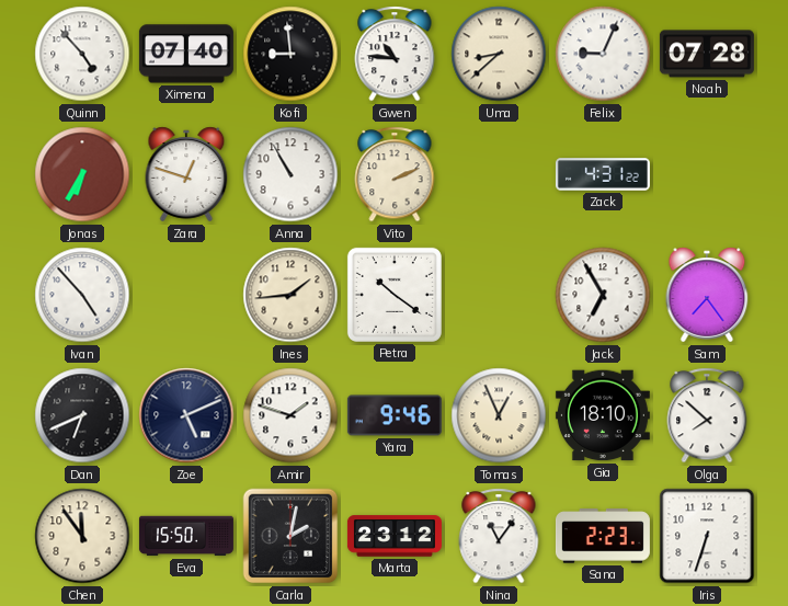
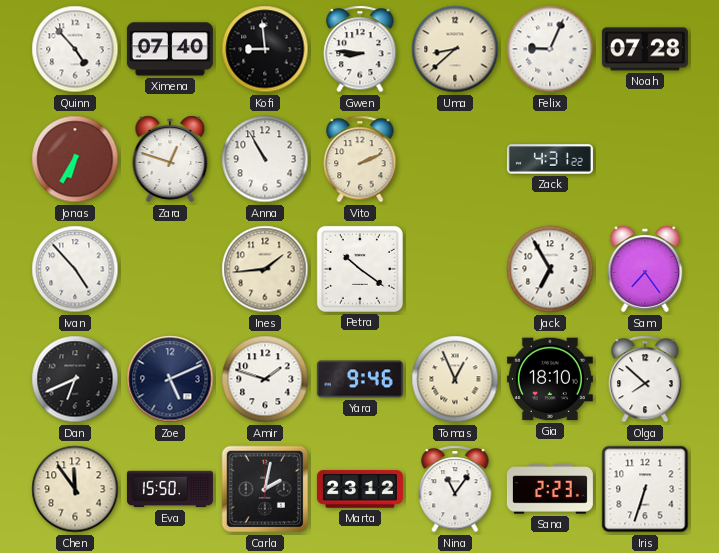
Gwen: 10:46 -> 8:46
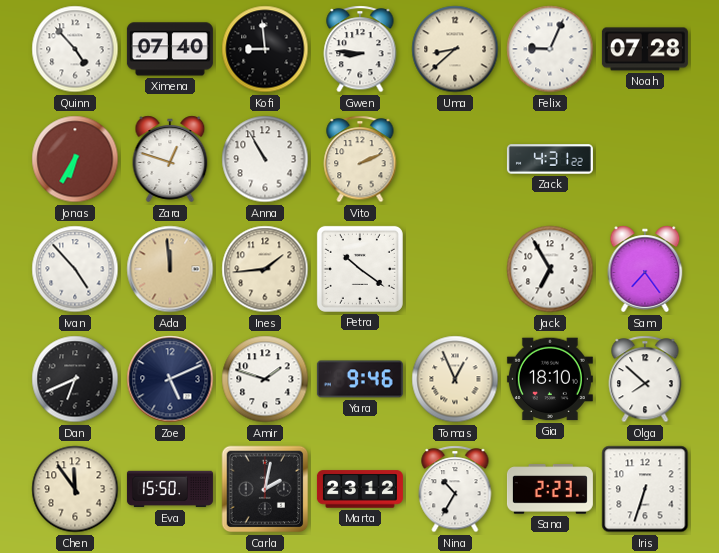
Ada: none -> 11:59
Nina: 11:06 -> 10:35
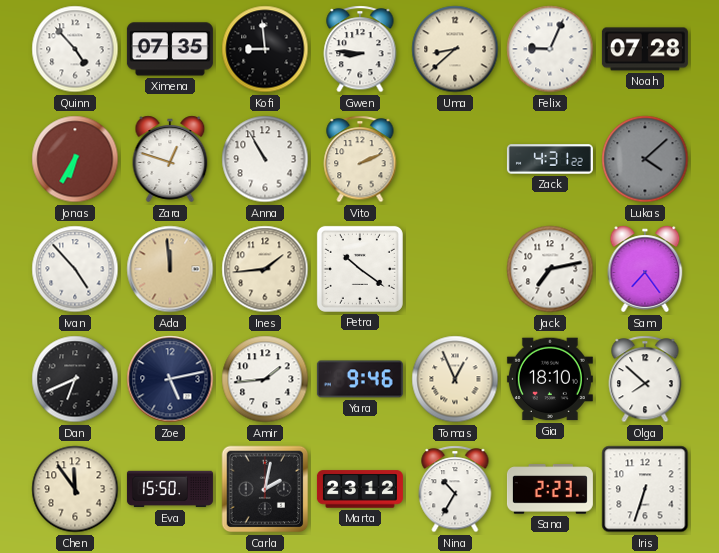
Ximena: 07:40 -> 07:35
Lukas: none -> 4:08
Jack: 6:55 -> 7:13
Zoe: 5:11 -> 5:13
Amir: 1:48 -> 1:44
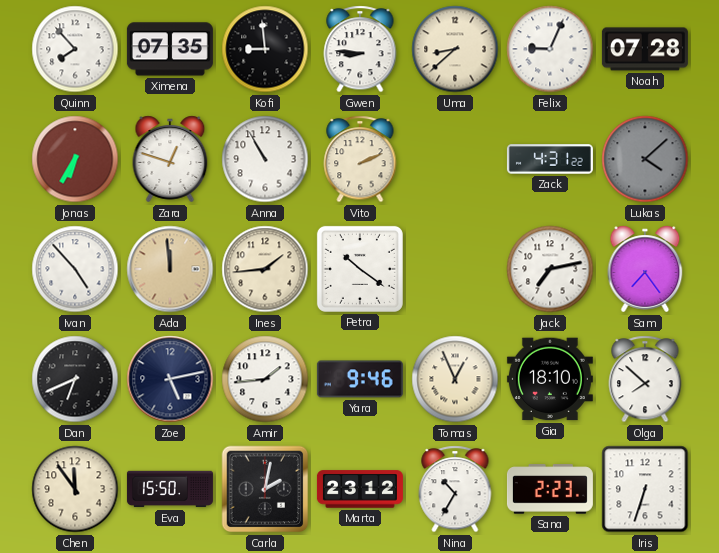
Quinn: 4:53 -> 7:53
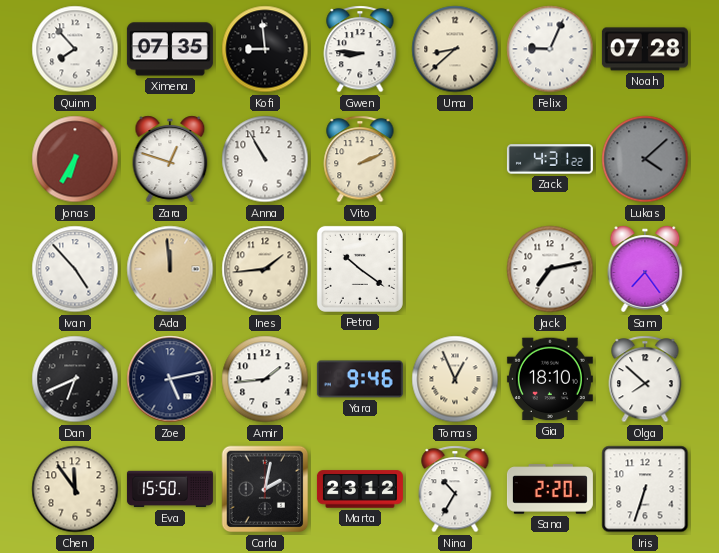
Sana: 2:23 -> 2:20
